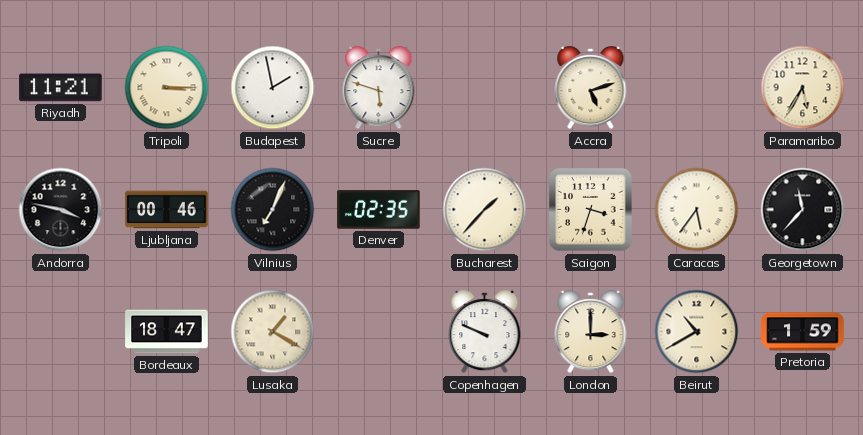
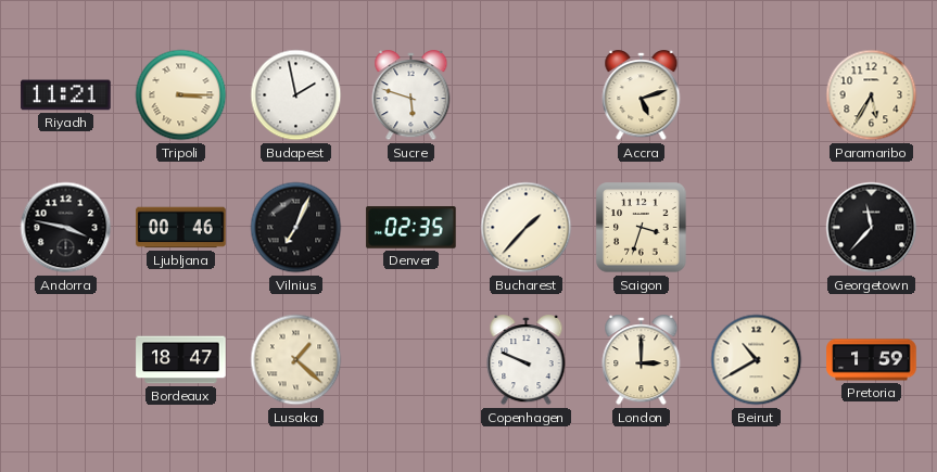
Caracas: 5:36 -> none
Lusaka: 1:20 -> 1:22
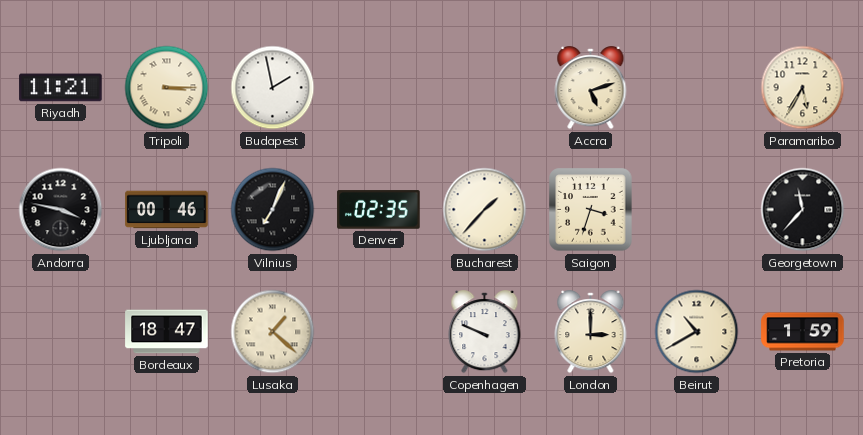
Sucre: 5:48 -> none
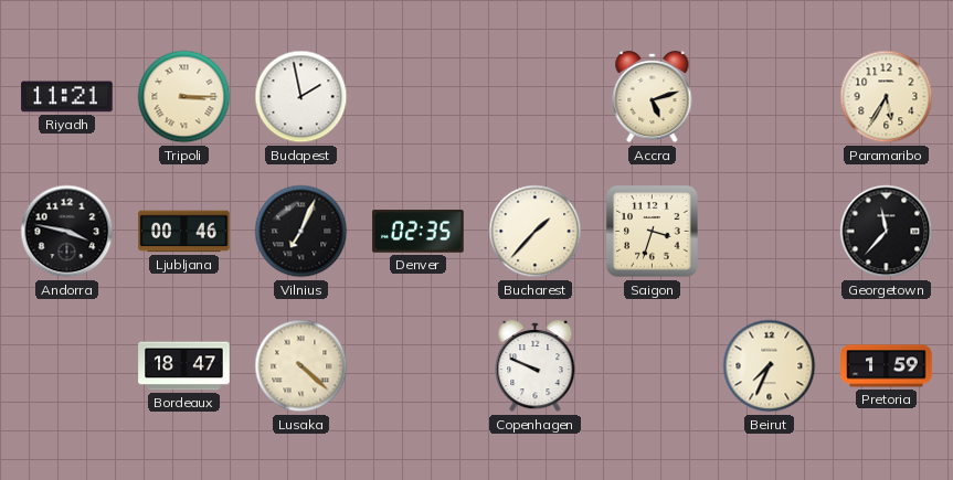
Lusaka: 1:22 -> 4:22
London: 3:00 -> none
Beirut: 10:40 -> 7:34
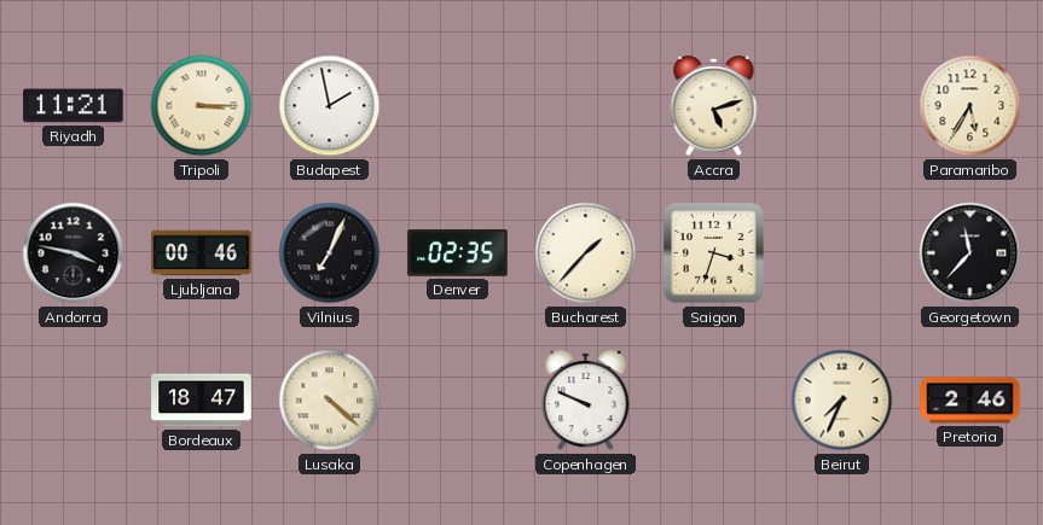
Pretoria: 1:59 -> 2:46
